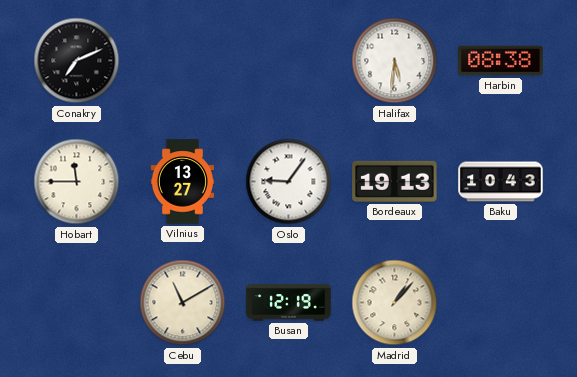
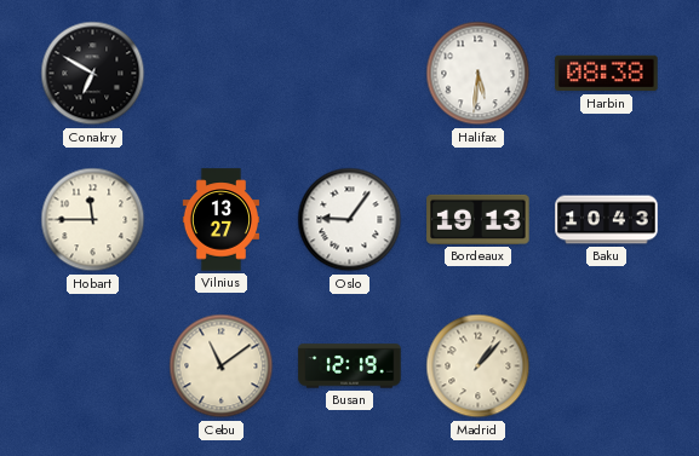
Conakry: 7:11 -> 6:50
Cebu: 11:10 -> 11:09
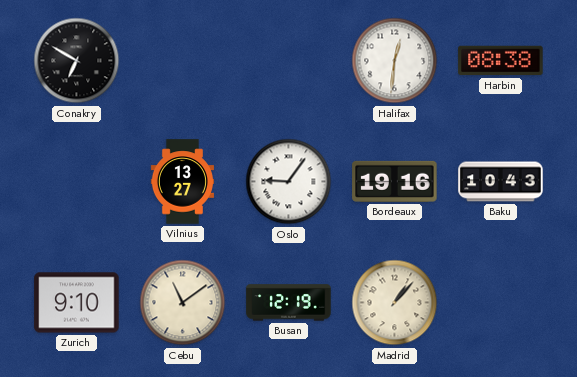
Halifax: 5:31 -> 12:31
Hobart: 11:45 -> none
Bordeaux: 19:13 -> 19:16
Zurich: none -> 9:10
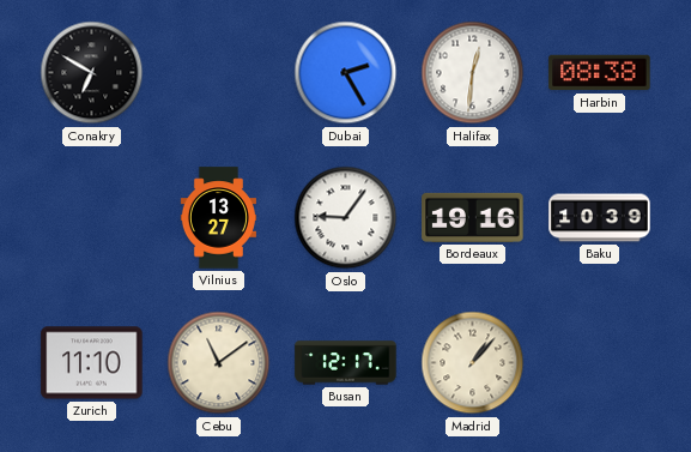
Dubai: none -> 2:25
Baku: 10:43 -> 10:39
Zurich: 9:10 -> 11:10
Busan: 12:19 -> 12:17
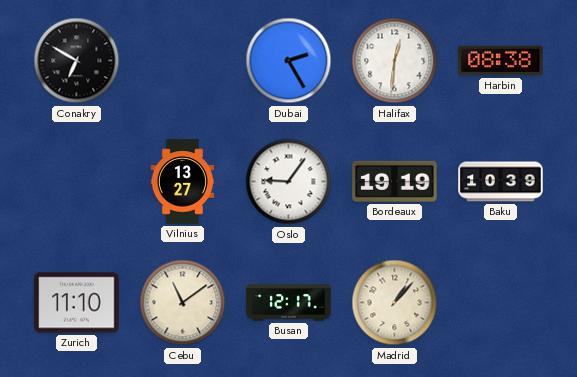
Bordeaux: 19:16 -> 19:19
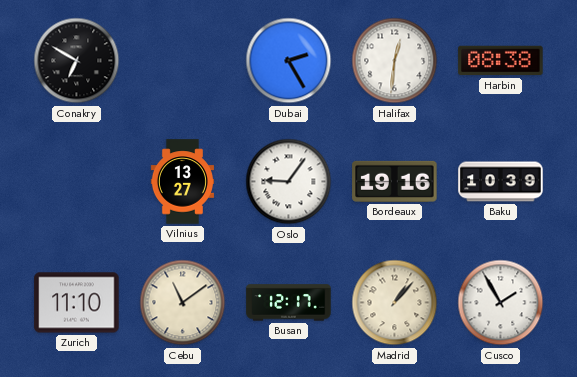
Bordeaux: 19:19 -> 19:16
Cusco: none -> 1:55
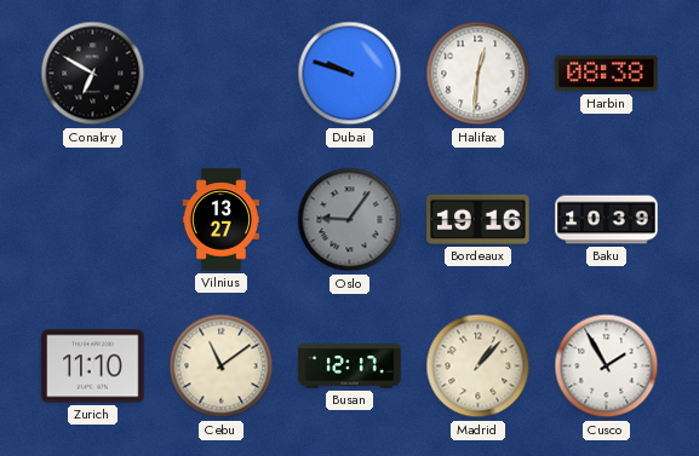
Dubai: 2:25 -> 9:48
Oslo dial: white -> grey
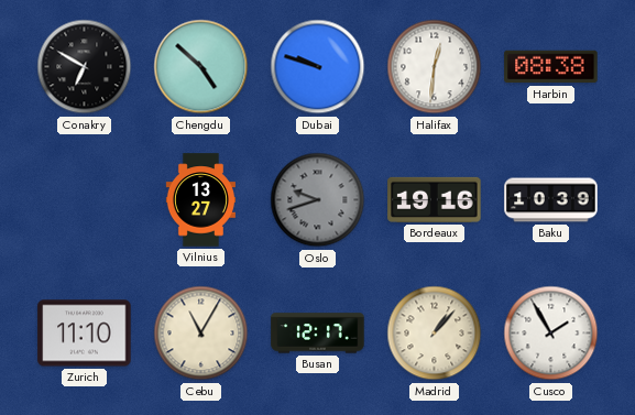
Chengdu: none -> 4:52
Oslo: 9:06 -> 9:42
Cebu: 11:09 -> 11:05
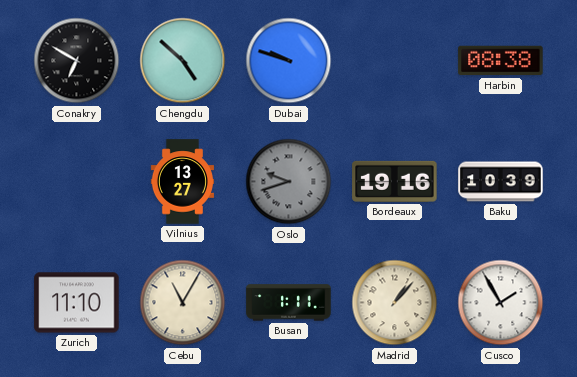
Halifax: 12:31 -> none
Busan: 12:17 -> 1:11
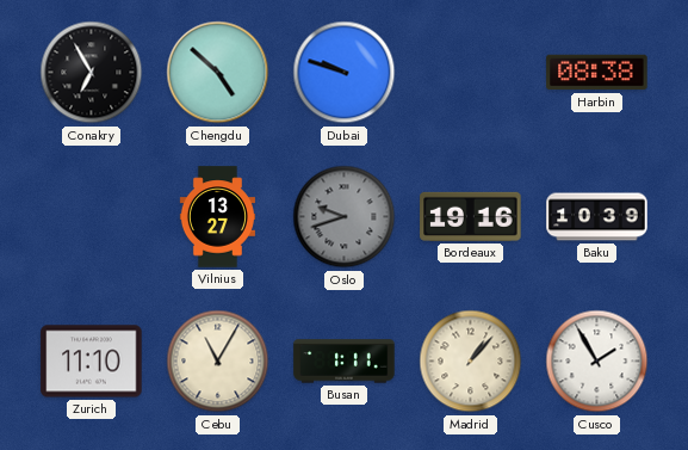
Conakry: 6:50 -> 6:55
